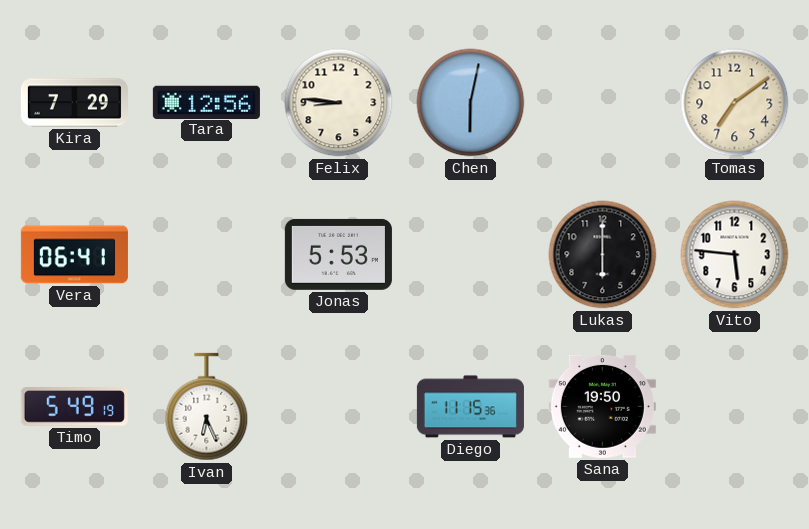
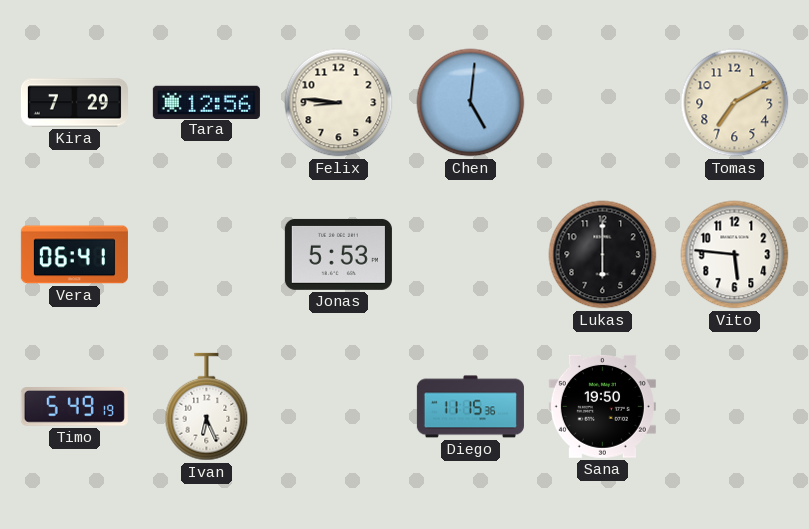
Chen: 6:02 -> 5:01
Tomas: 7:09 -> 7:10
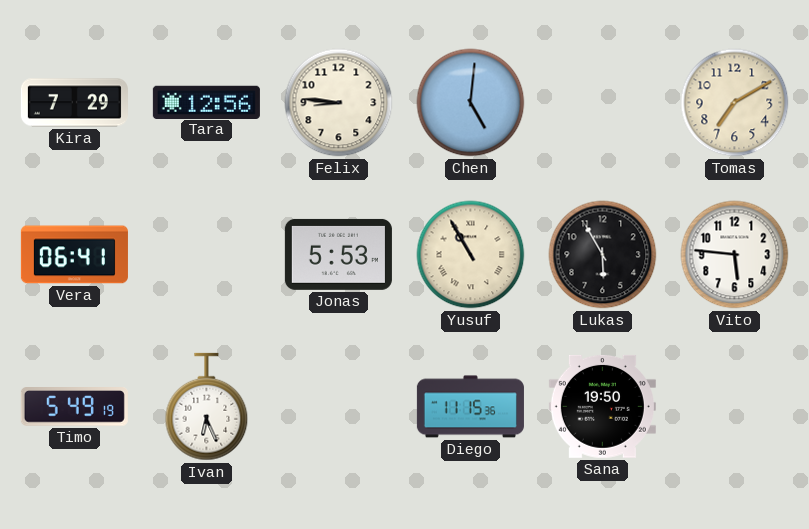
Yusuf: none -> 10:55
Lukas: 6:00 -> 5:55
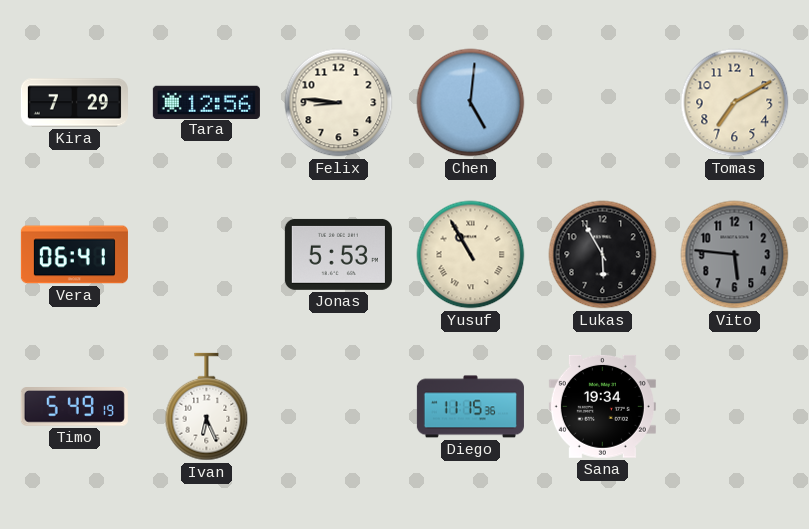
Vito dial: white -> grey
Sana: 19:50 -> 19:34
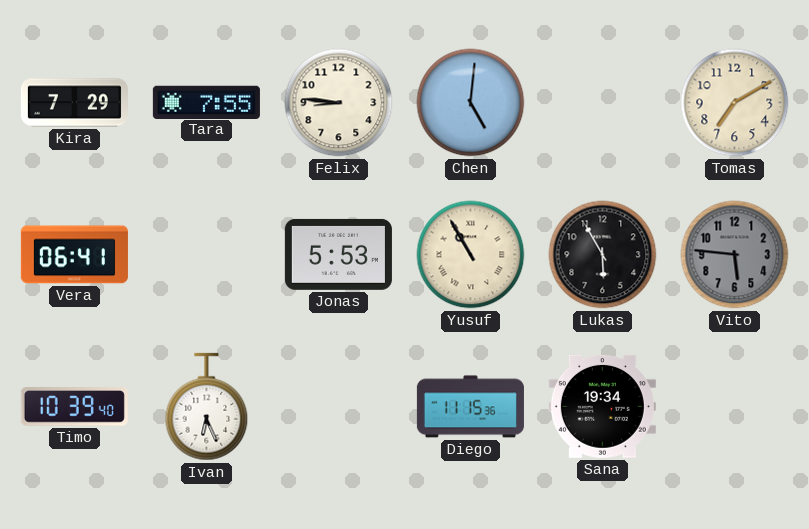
Tara: 12:56 -> 7:55
Timo: 5:49 -> 10:39
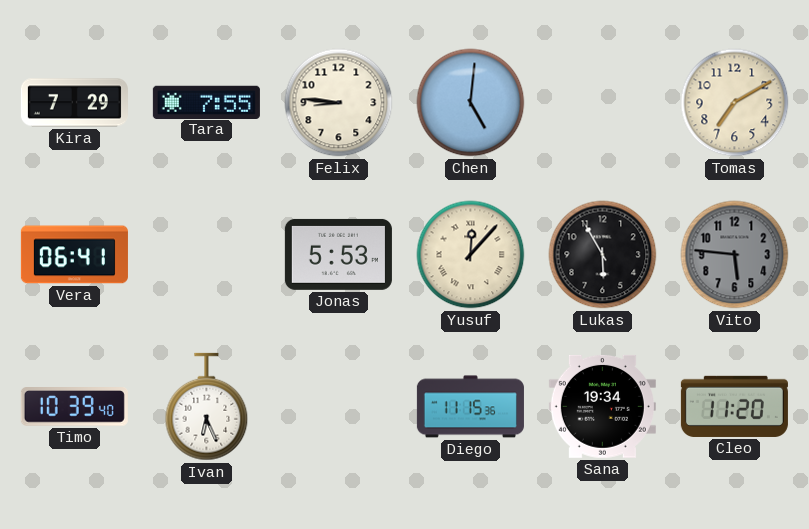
Yusuf: 10:55 -> 12:07
Cleo: none -> 11:20
